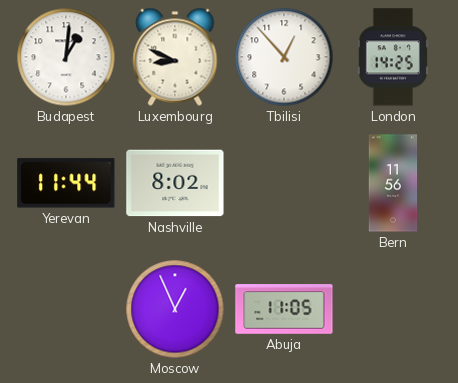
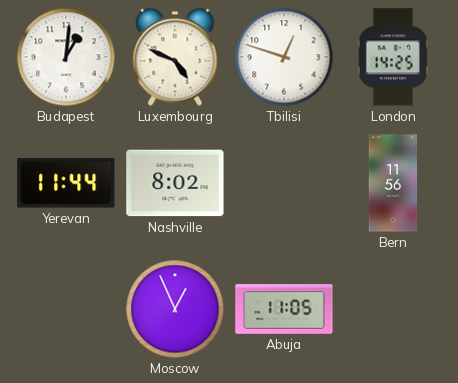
Luxembourg: 8:49 -> 4:49
Tbilisi: 12:53 -> 12:48
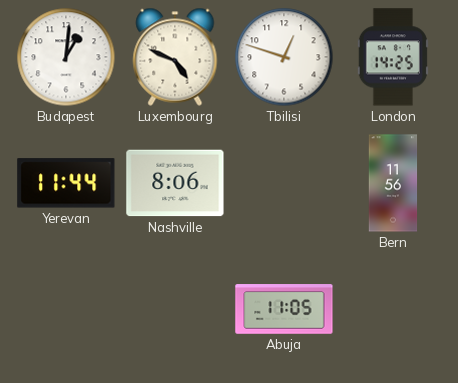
Nashville: 8:02 -> 8:06
Moscow: 12:56 -> none
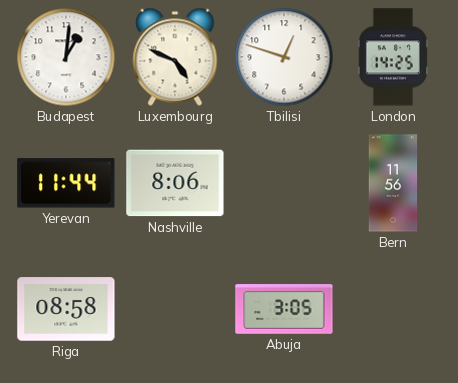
Riga: none -> 08:58
Abuja: 11:05 -> 3:05
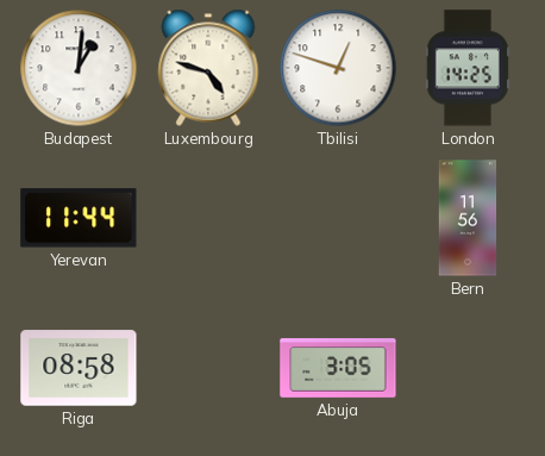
Luxembourg: 4:49 -> 4:48
Nashville: 8:06 -> none
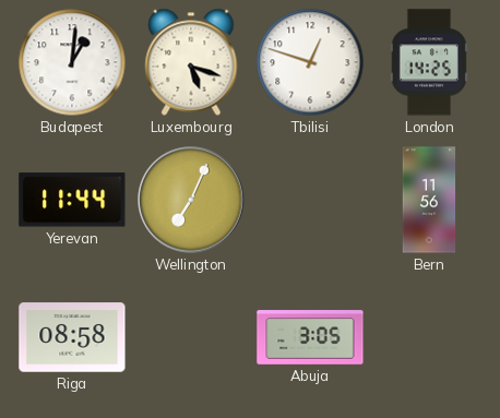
Luxembourg: 4:48 -> 5:18
Wellington: none -> 7:04
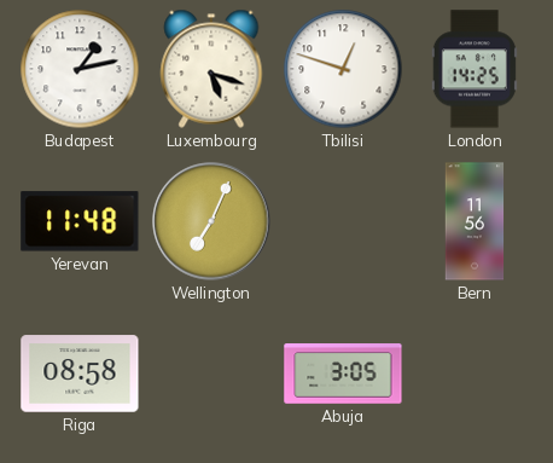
Budapest: 1:01 -> 1:13
Yerevan: 11:44 -> 11:48
